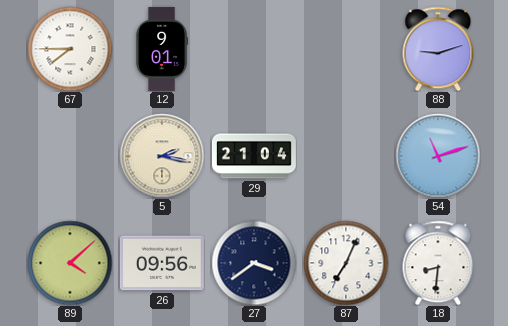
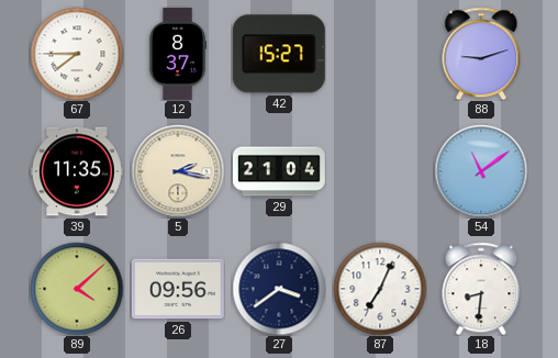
12: 9:01 -> 8:37
42: none -> 15:27
39: none -> 11:35
54: 11:12 -> 11:09
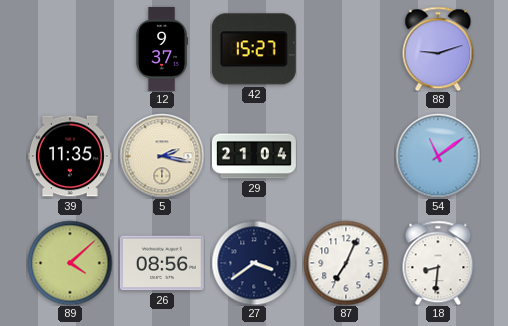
67: 7:45 -> none
12: 8:37 -> 9:37
26: 09:56 -> 08:56
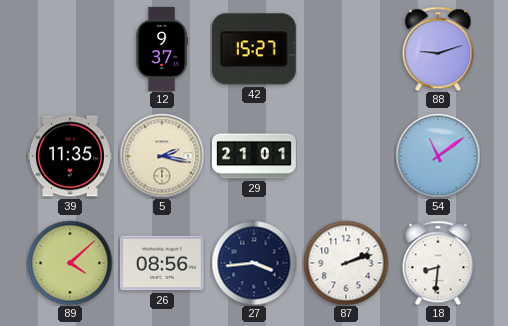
29: 21:04 -> 21:01
27: 3:39 -> 3:44
87: 7:04 -> 2:12
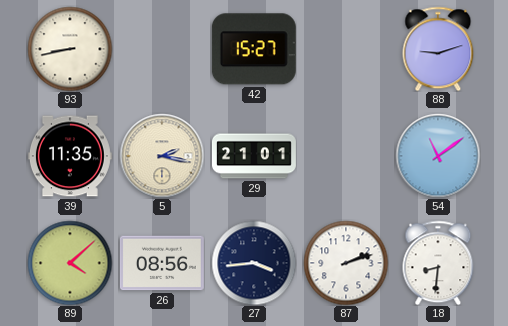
93: none -> 8:43
12: 9:37 -> none
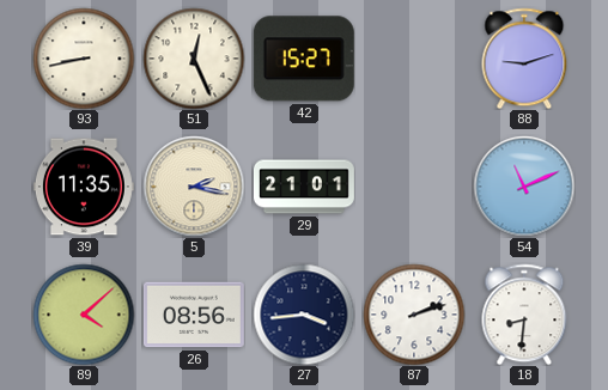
51: none -> 12:26
54: 11:09 -> 11:11
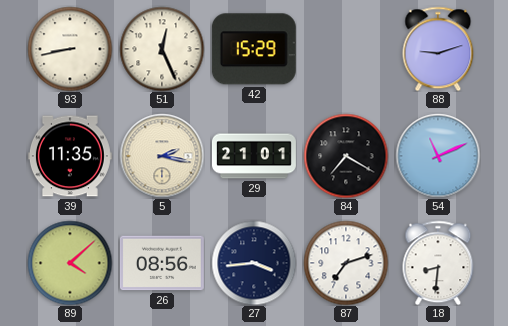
42: 15:27 -> 15:29
84: none -> 7:20
87: 2:12 -> 7:12
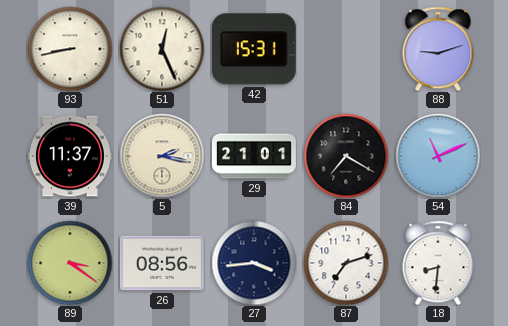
42: 15:29 -> 15:31
39: 11:35 -> 11:37
89: 4:08 -> 3:21
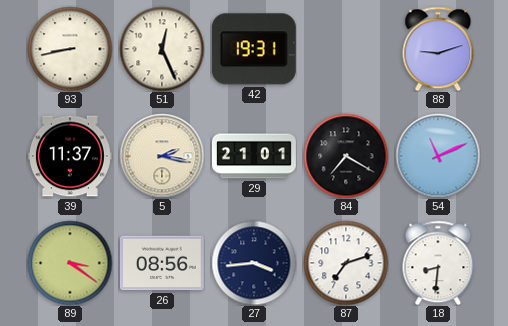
42: 15:31 -> 19:31
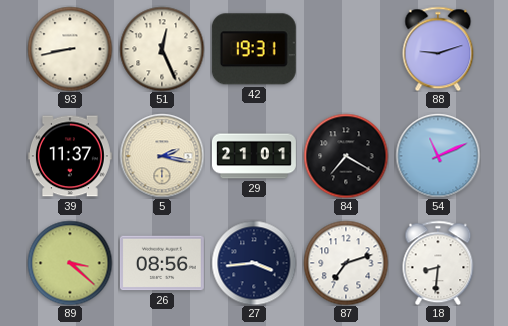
89: 3:21 -> 3:22
